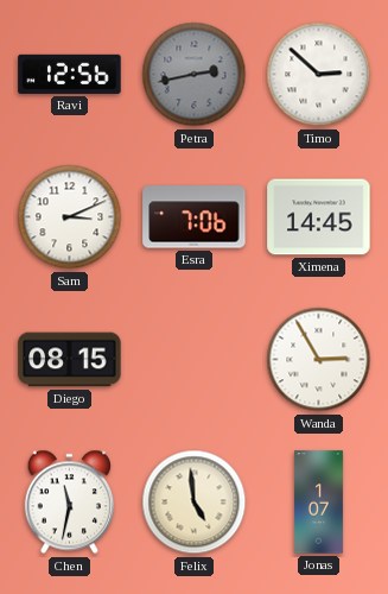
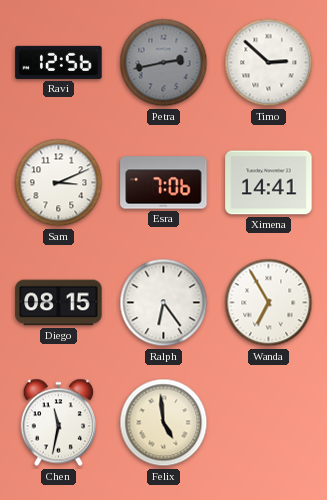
Ximena: 14:45 -> 14:41
Ralph: none -> 6:24
Wanda: 2:55 -> 6:55
Jonas: 1:07 -> none
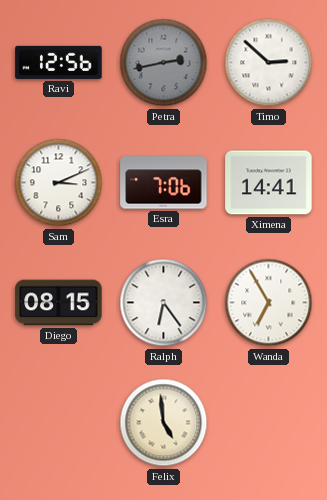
Chen: 11:32 -> none
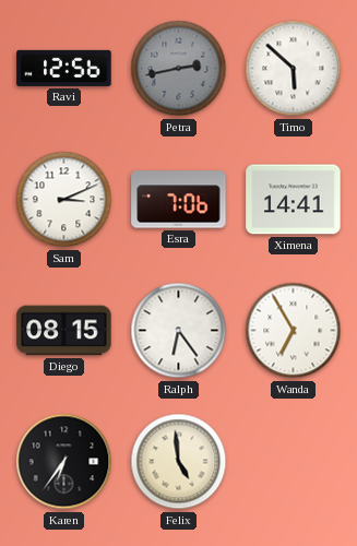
Timo: 2:52 -> 5:52
Karen: none -> 6:36
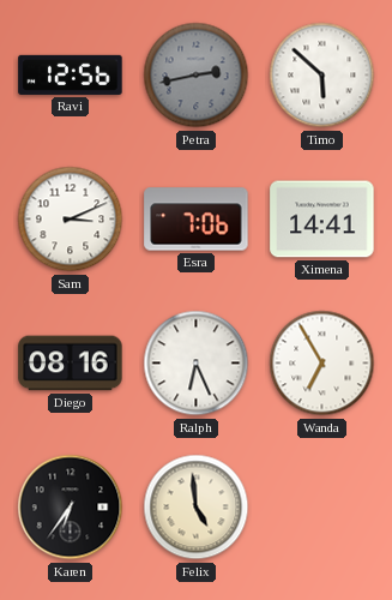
Diego: 08:15 -> 08:16
Ralph: 6:24 -> 6:26
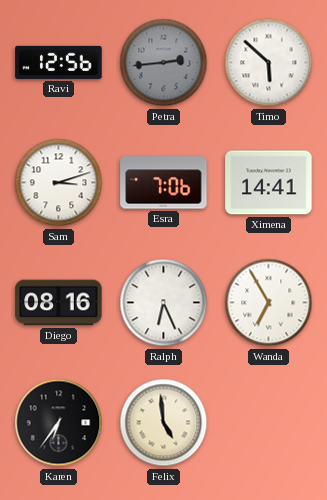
Petra: 2:43 -> 2:44
Sam: 3:11 -> 3:12
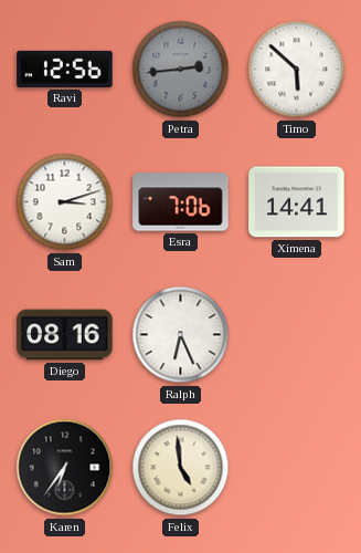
Wanda: 6:55 -> none
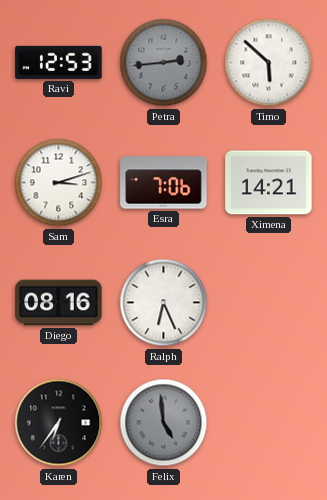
Ravi: 12:56 -> 12:53
Ximena: 14:41 -> 14:21
Felix dial: cream -> grey
